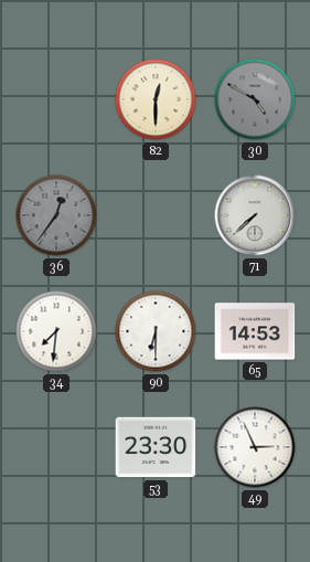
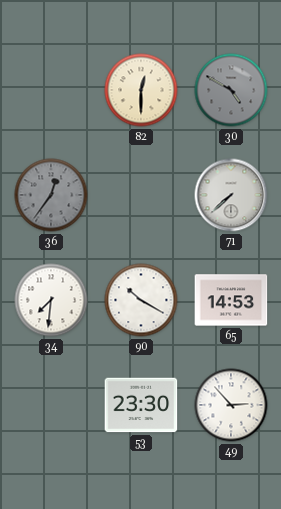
90: 6:30 -> 10:20
49: 2:56 -> 2:53
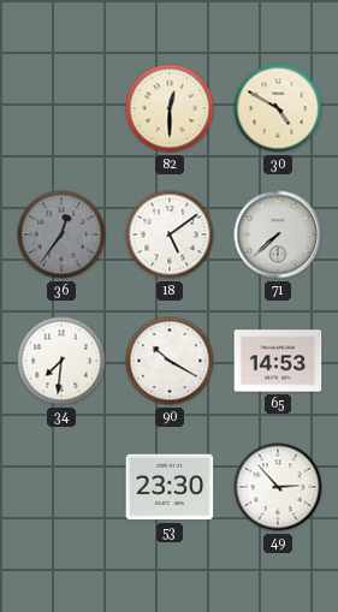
30 dial: grey -> cream
18: none -> 5:09
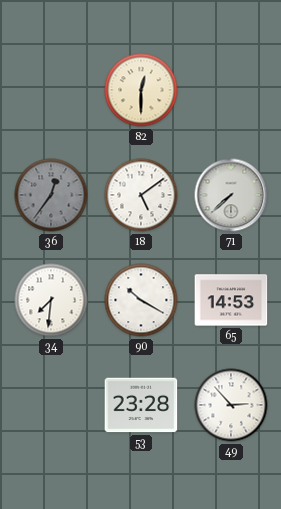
30: 4:50 -> none
53: 23:30 -> 23:28
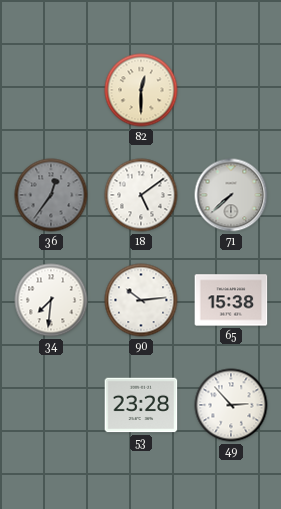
90: 10:20 -> 10:14
65: 14:53 -> 15:38
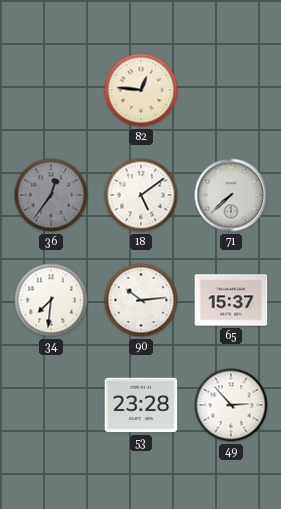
82: 12:30 -> 12:46
65: 15:38 -> 15:37
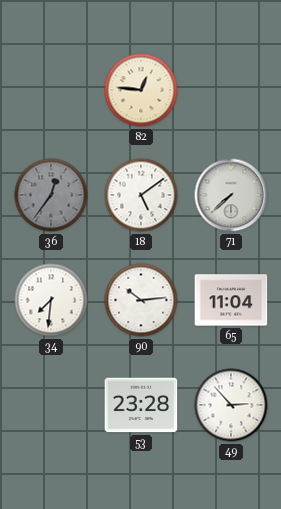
65: 15:37 -> 11:04
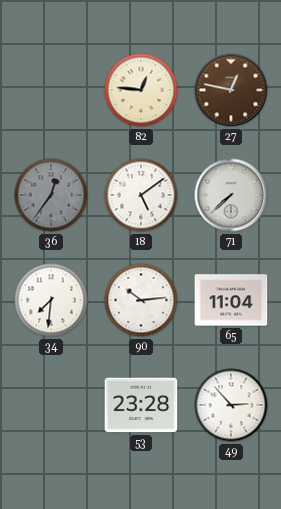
27: none -> 12:47
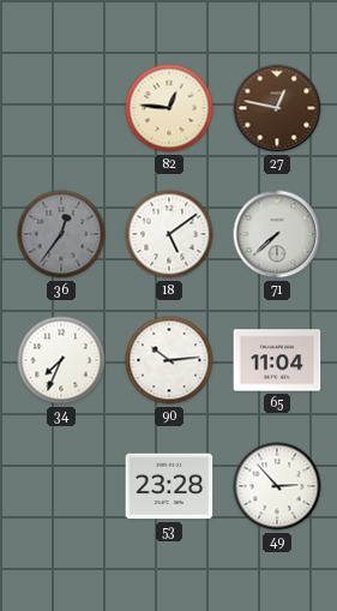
34: 7:31 -> 7:34
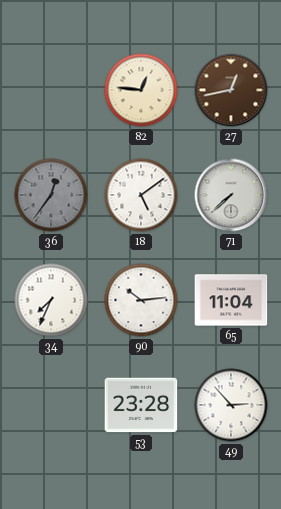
27: 12:47 -> 12:43
